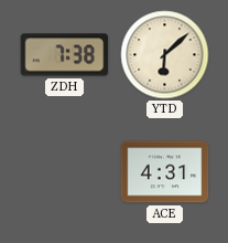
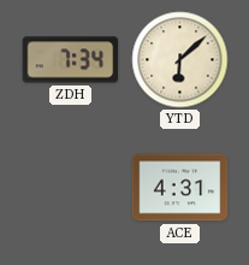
ZDH: 7:38 -> 7:34
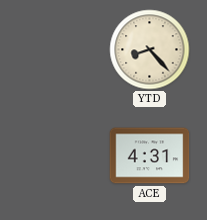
ZDH: 7:34 -> none
YTD: 6:08 -> 8:23
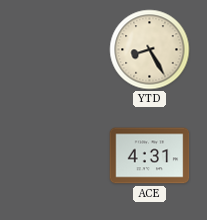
YTD: 8:23 -> 8:25
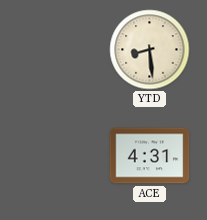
YTD: 8:25 -> 8:29
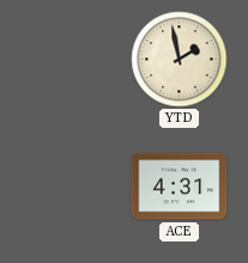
YTD: 8:29 -> 1:58
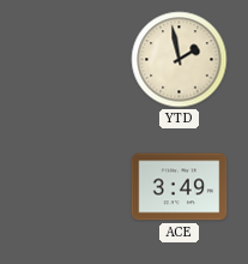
ACE: 4:31 -> 3:49
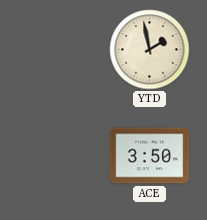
ACE: 3:49 -> 3:50
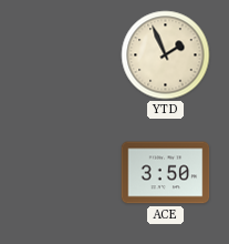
YTD: 1:58 -> 1:56
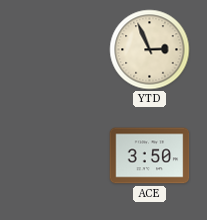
YTD: 1:56 -> 2:56
